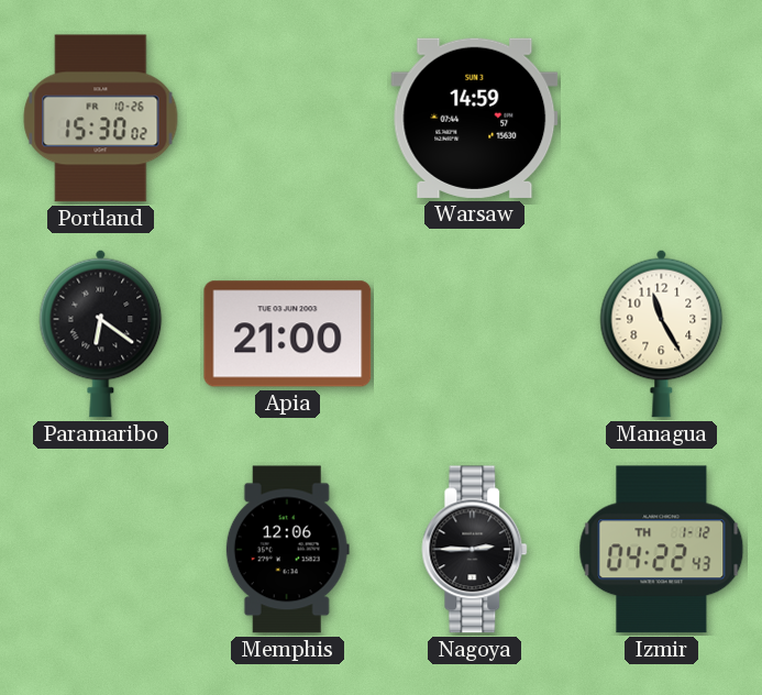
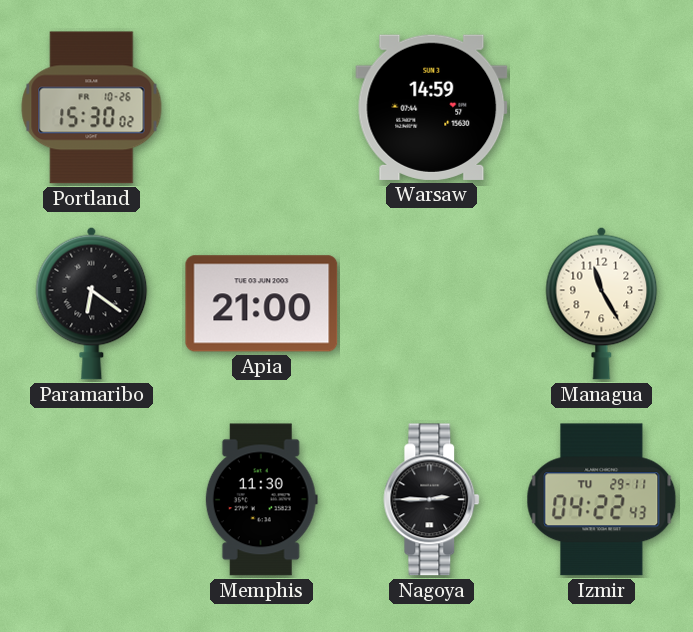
Memphis: 12:06 -> 11:30
Izmir date: TH 1-12 -> TU 29-11
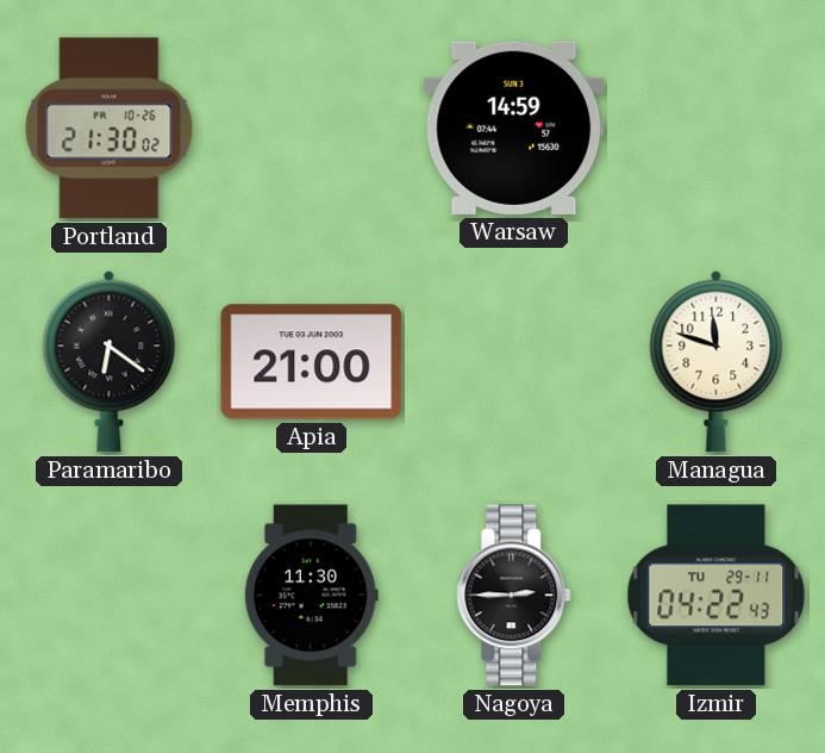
Portland: 15:30 -> 21:30
Managua: 11:25 -> 11:48
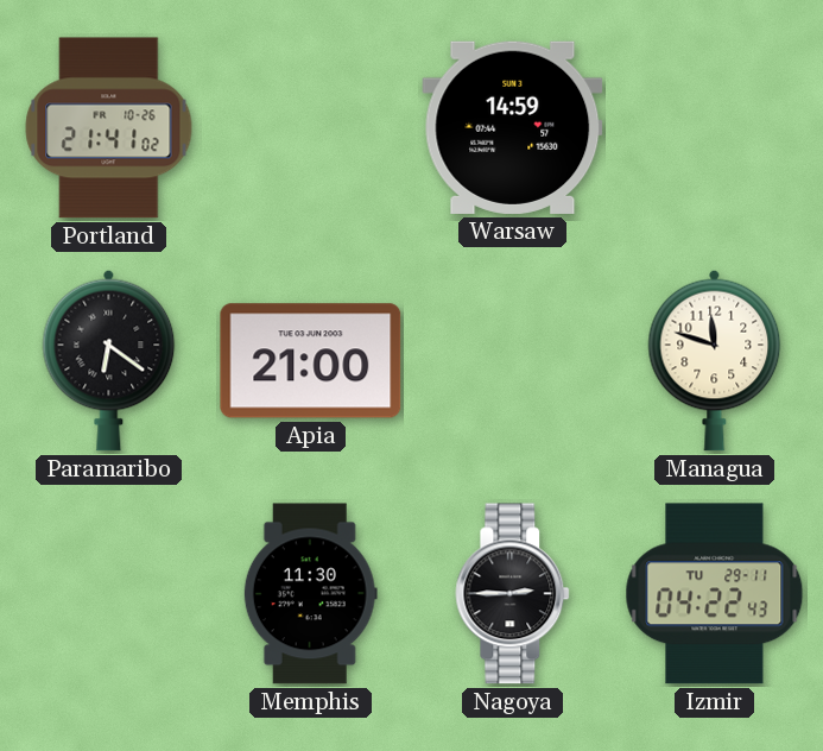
Portland: 21:30 -> 21:41
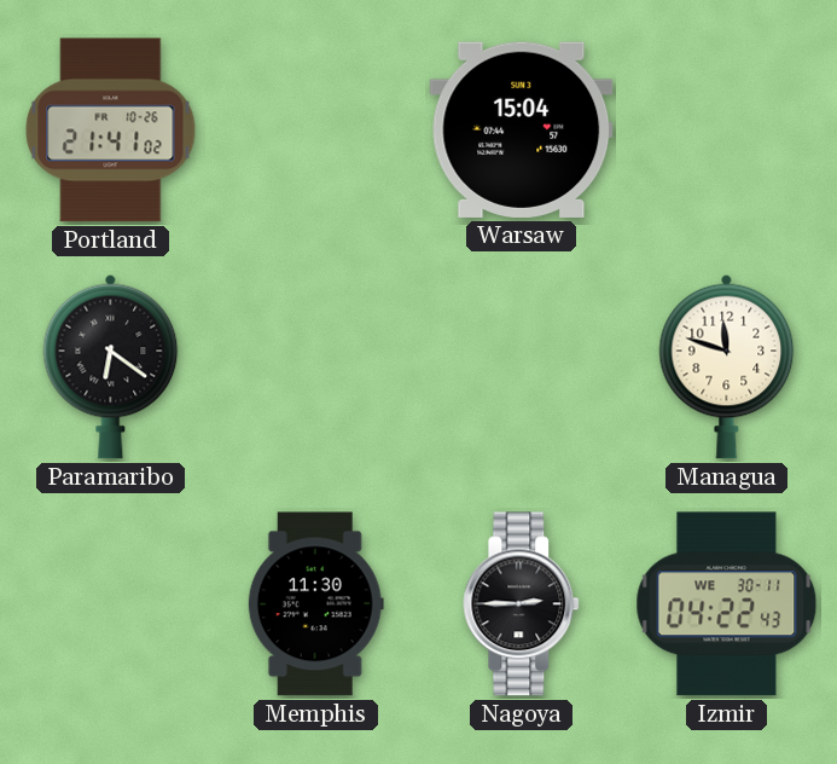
Warsaw: 14:59 -> 15:04
Apia: 21:00 -> none
Izmir date: TU 29-11 -> WE 30-11
